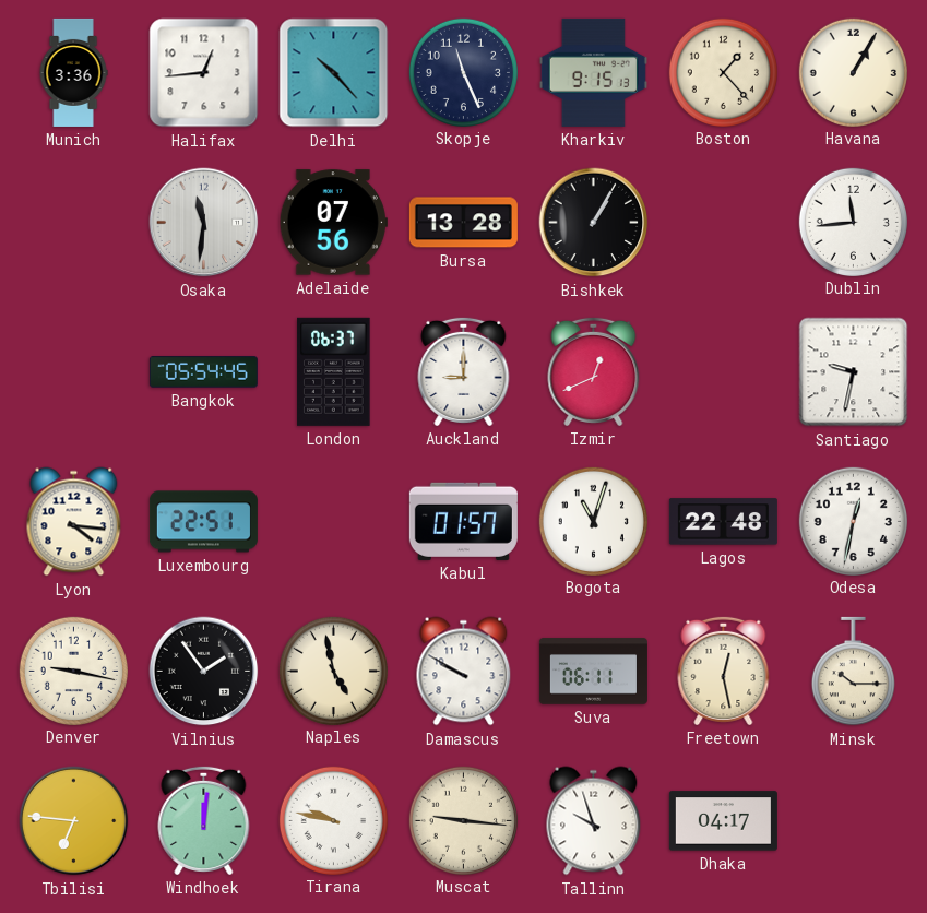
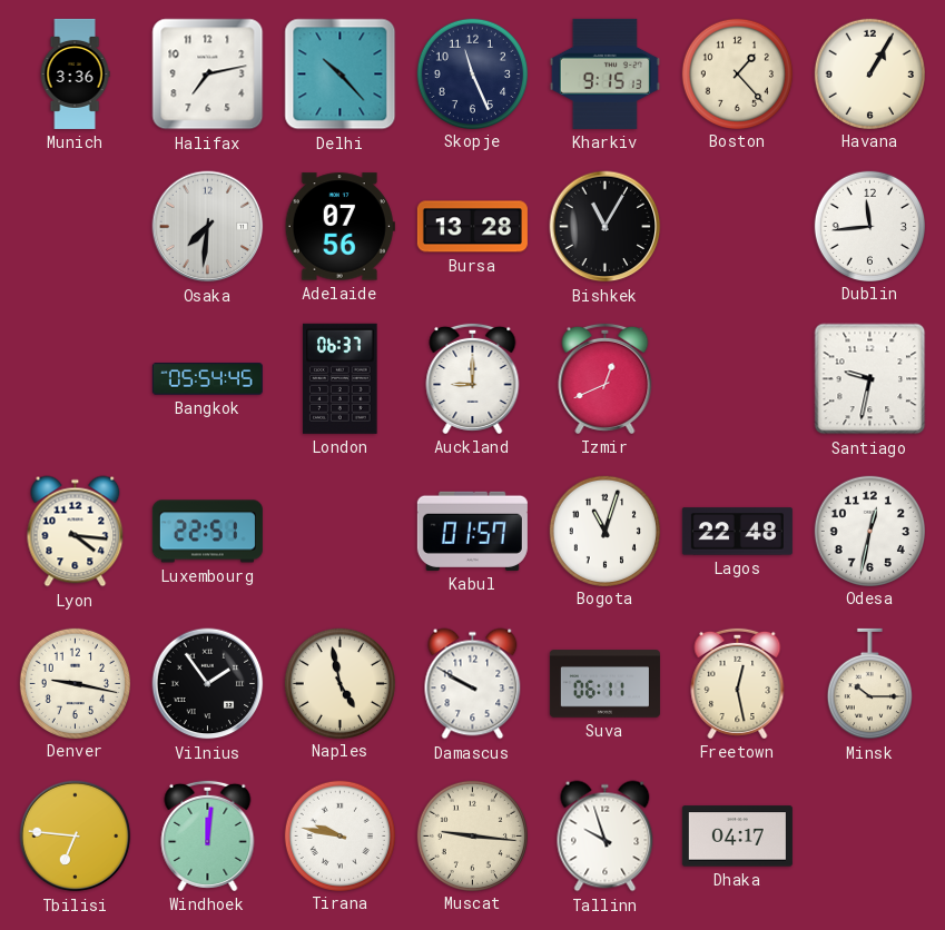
Halifax: 12:44 -> 7:13
Osaka: 11:31 -> 7:31
Bishkek: 1:05 -> 11:05
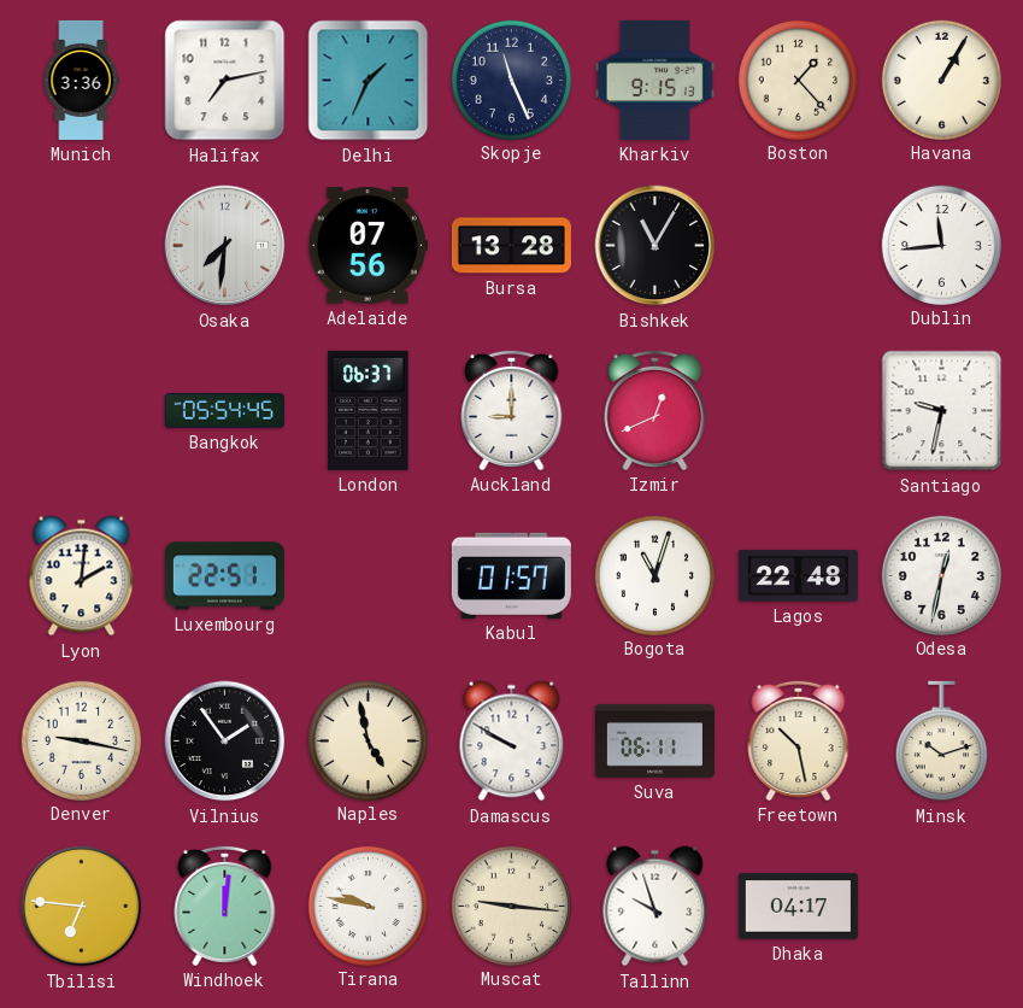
Delhi: 10:23 -> 1:34
Lyon: 4:16 -> 2:01
Freetown: 12:28 -> 10:28
Minsk: 10:15 -> 10:12
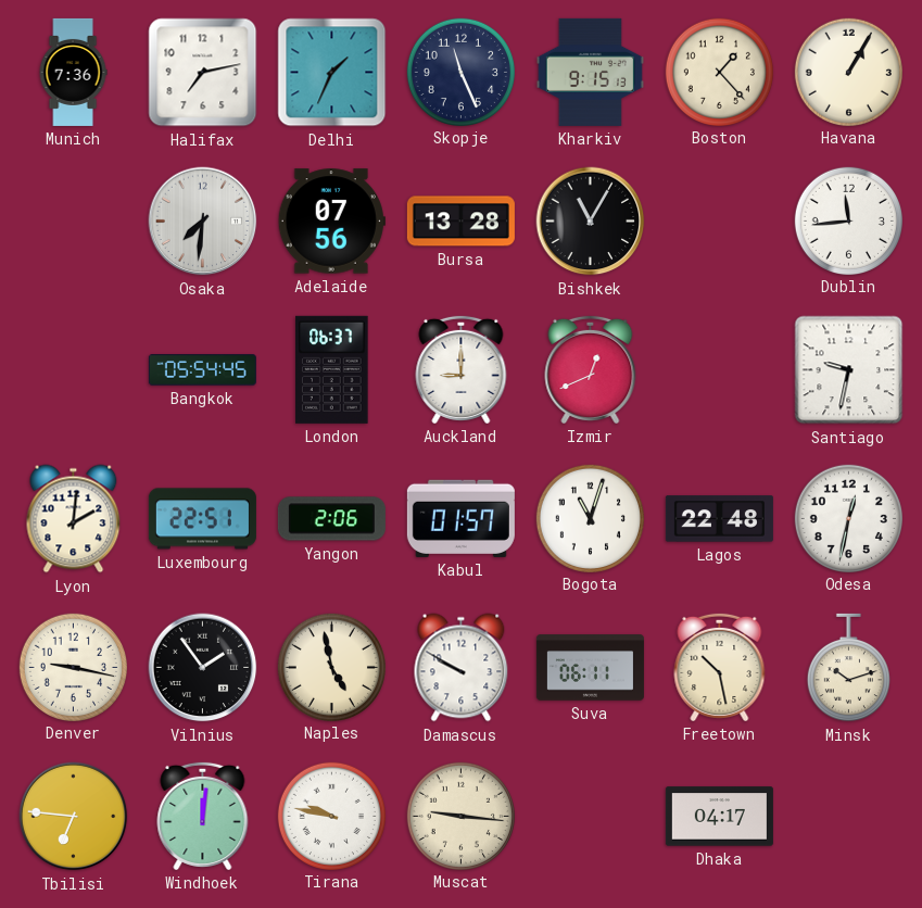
Munich: 3:36 -> 7:36
Yangon: none -> 2:06
Tallinn: 9:57 -> none
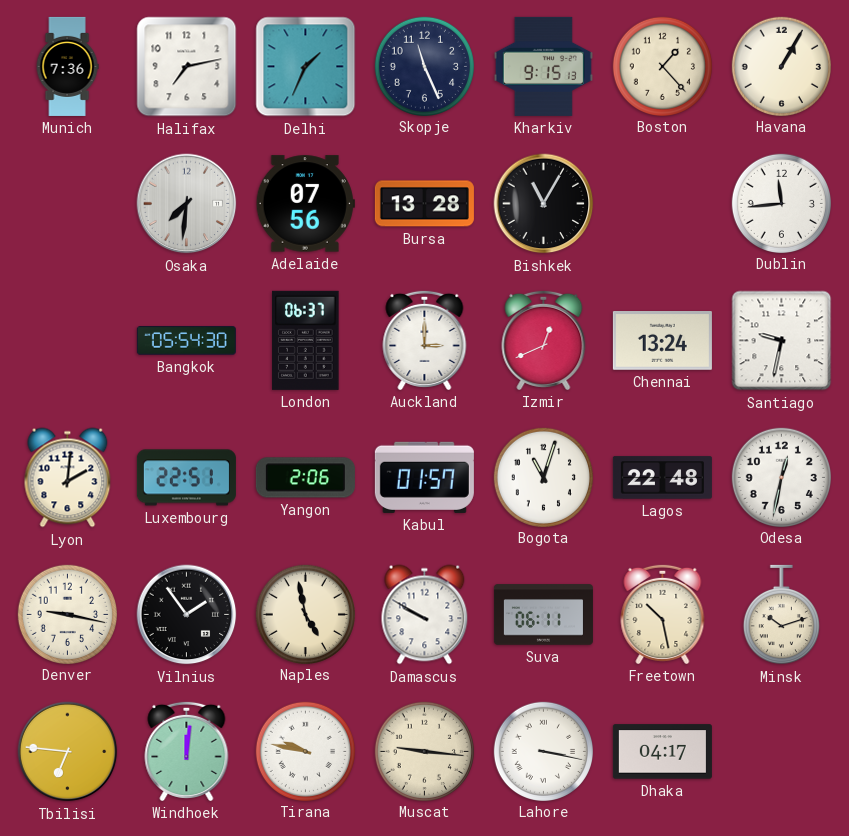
Bangkok: 05:54:45 -> 05:54:30
Auckland: 9:00 -> 3:00
Chennai: none -> 13:24
Lahore: none -> 3:17
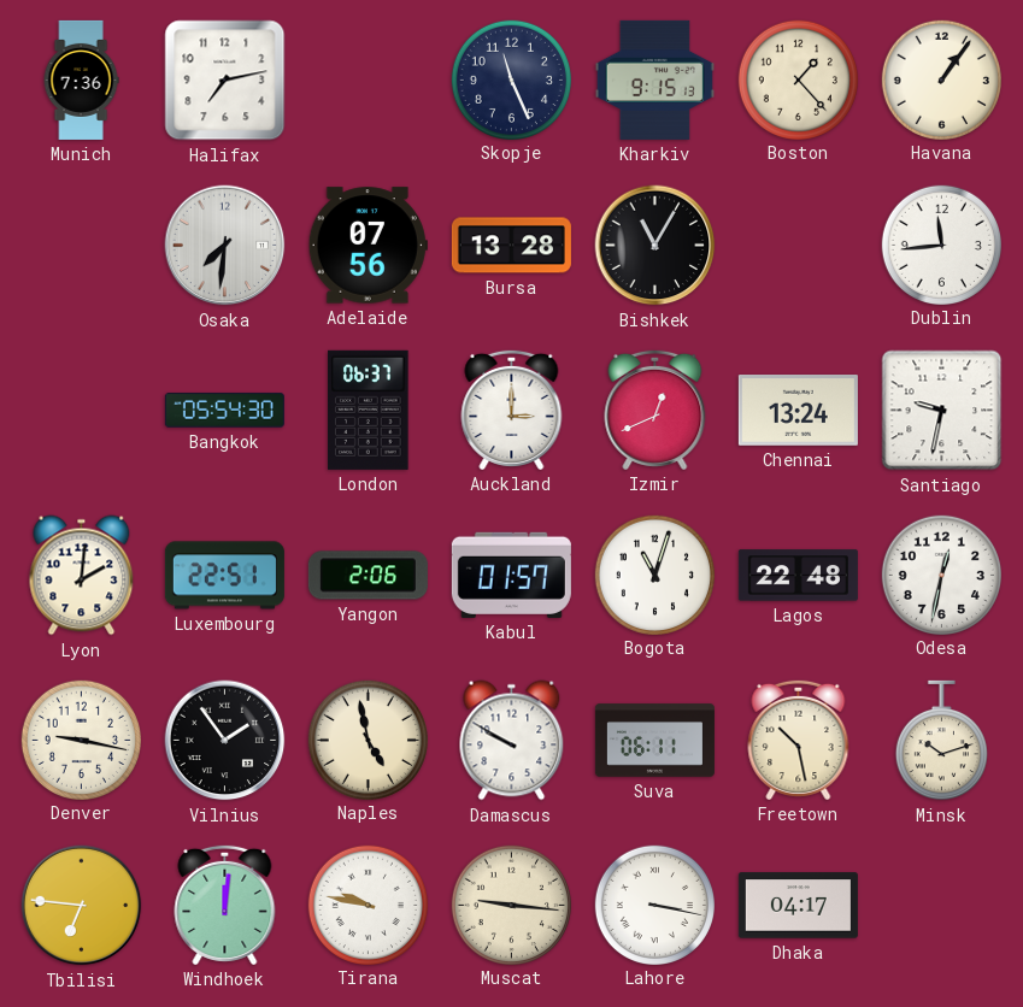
Delhi: 1:34 -> none
Havana: 1:05 -> 1:06
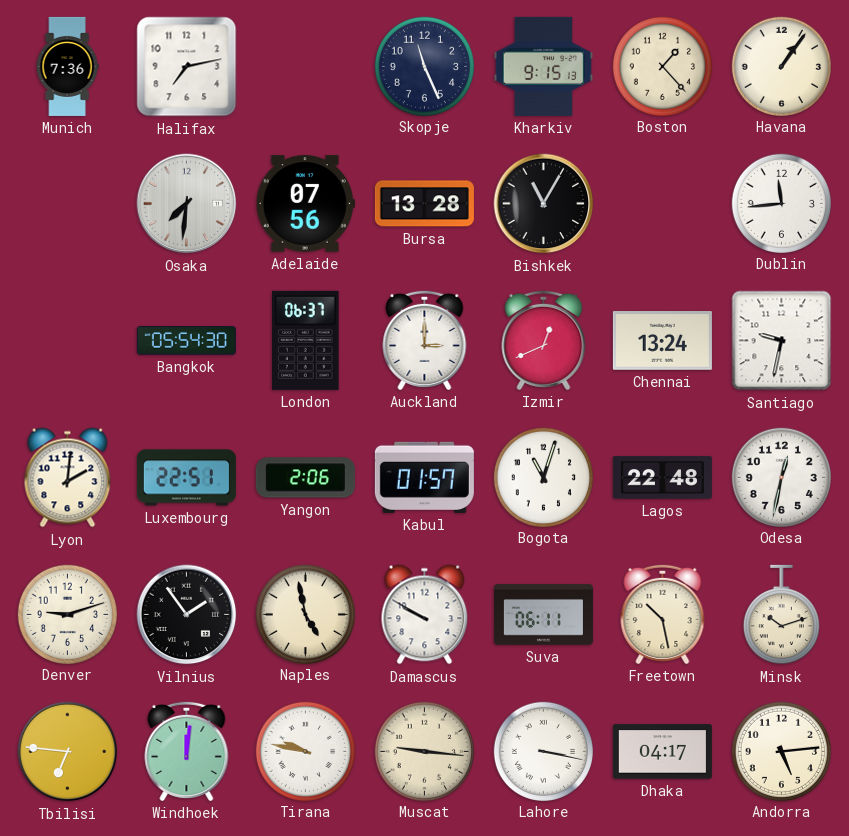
Denver: 9:17 -> 9:12
Andorra: none -> 5:14
